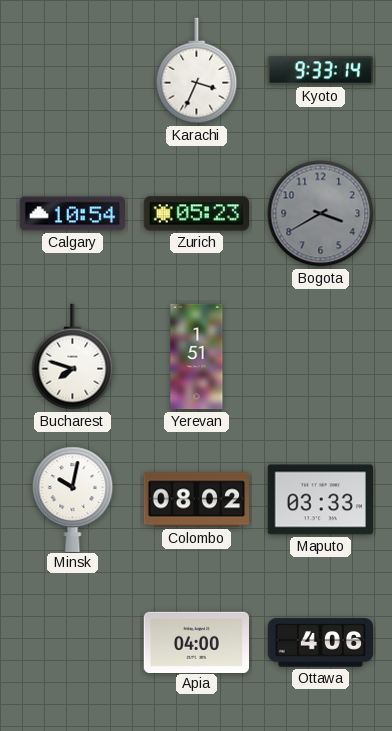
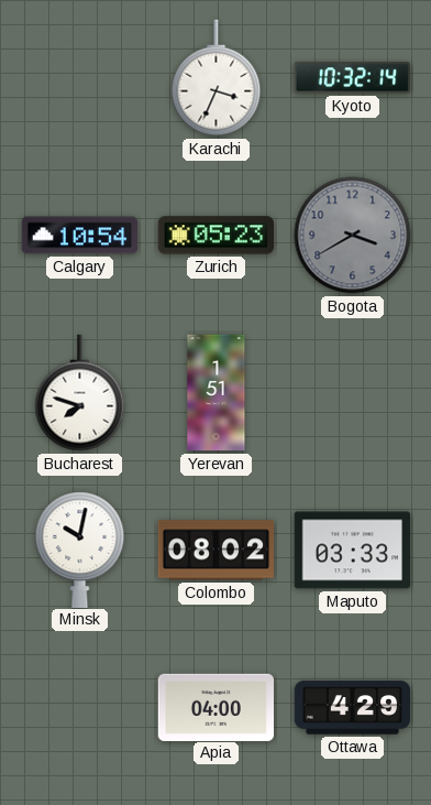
Kyoto: 9:33 -> 10:32
Ottawa: 4:06 -> 4:29
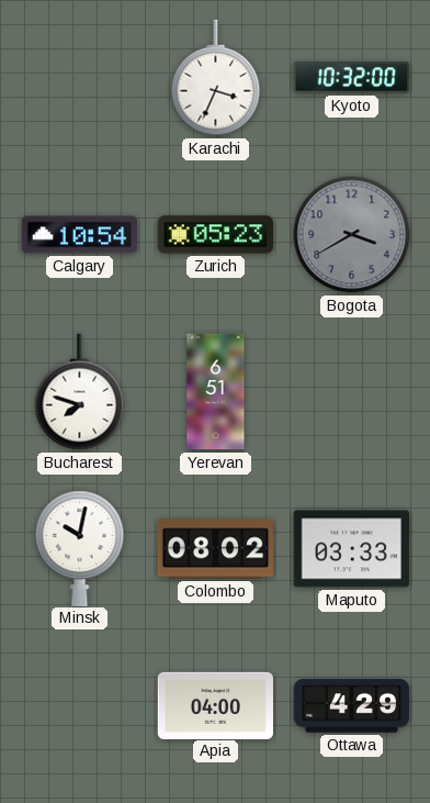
Kyoto: 10:32:14 -> 10:32:00
Yerevan: 1:51 -> 6:51
